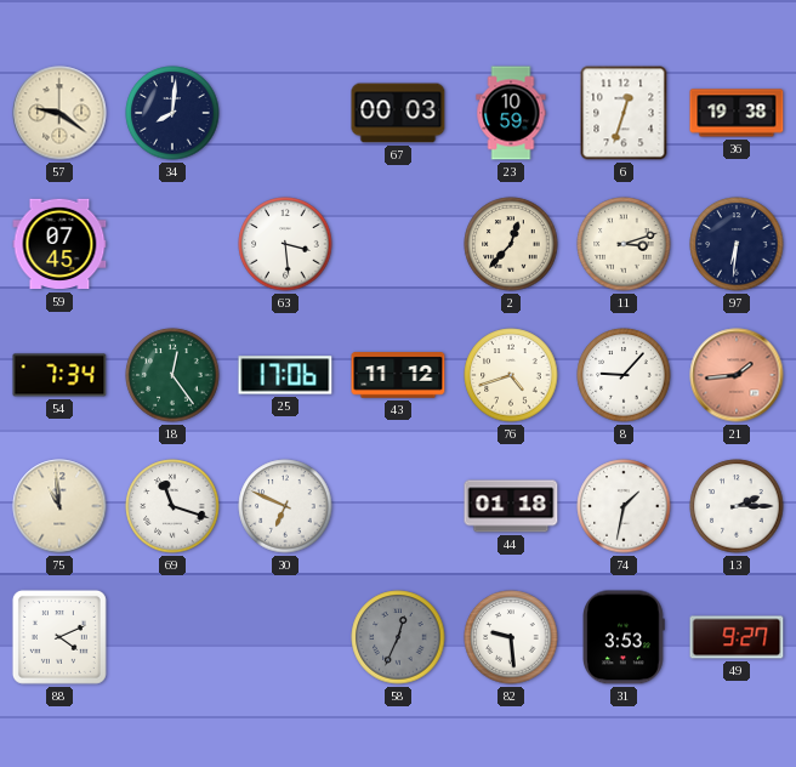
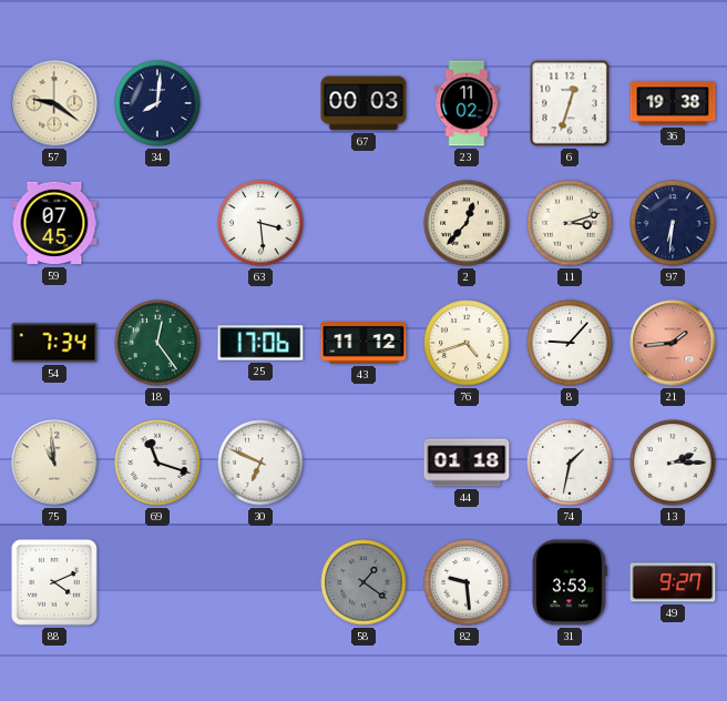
23: 10:59 -> 11:02
58: 12:34 -> 1:21
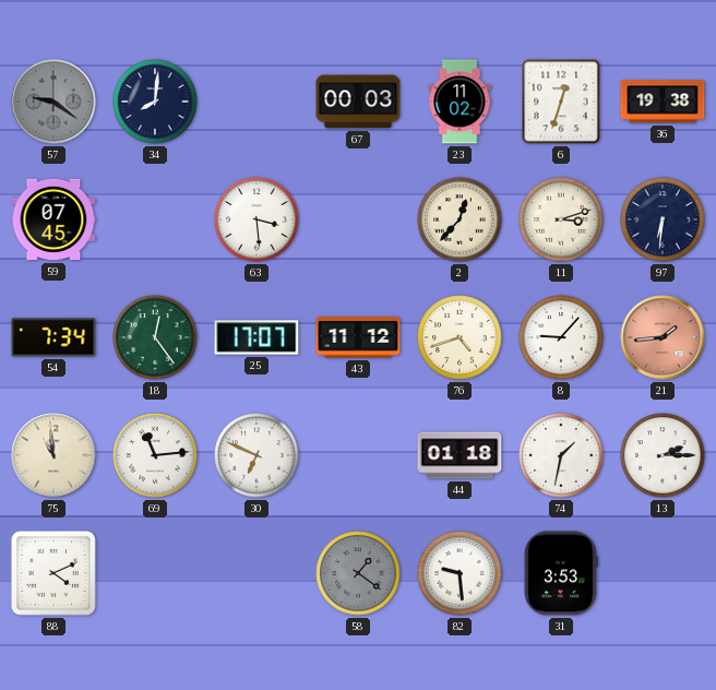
57 dial: cream -> grey
25: 17:06 -> 17:07
69: 11:18 -> 11:14
49: 9:27 -> none
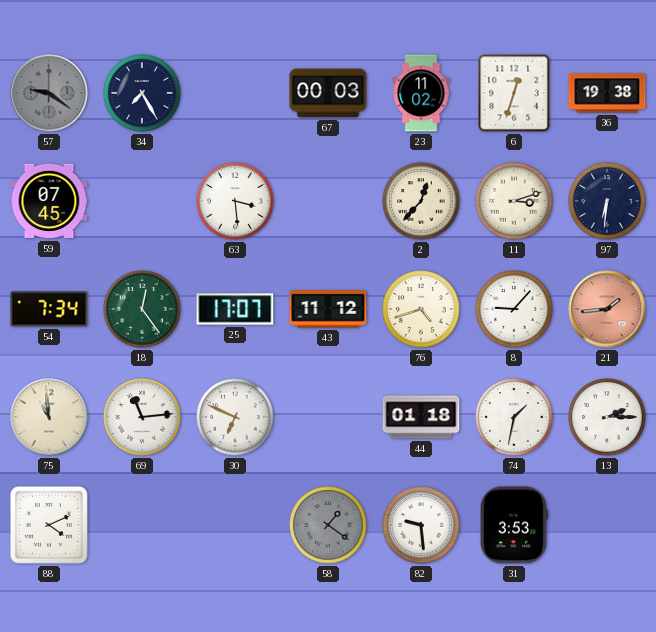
34: 8:01 -> 7:25
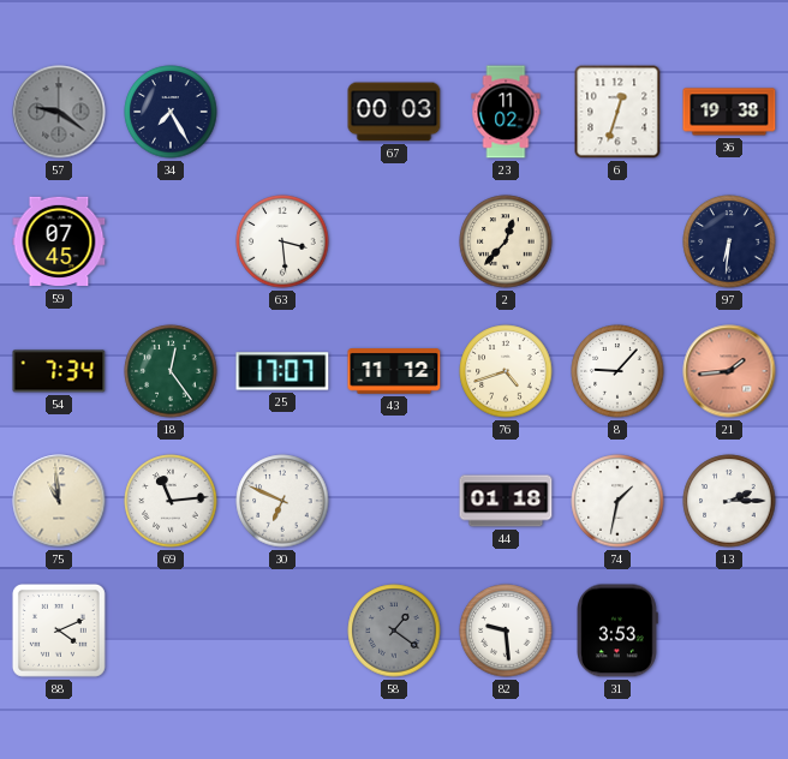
11: 3:12 -> none
